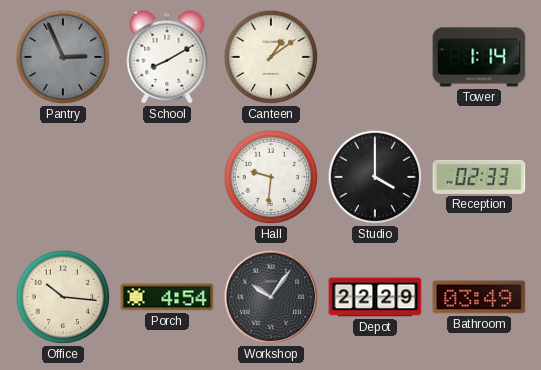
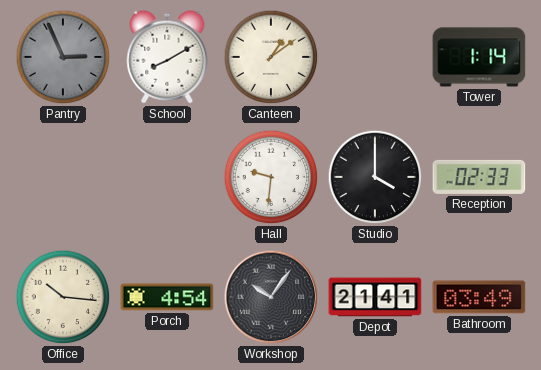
Depot: 22:29 -> 21:41
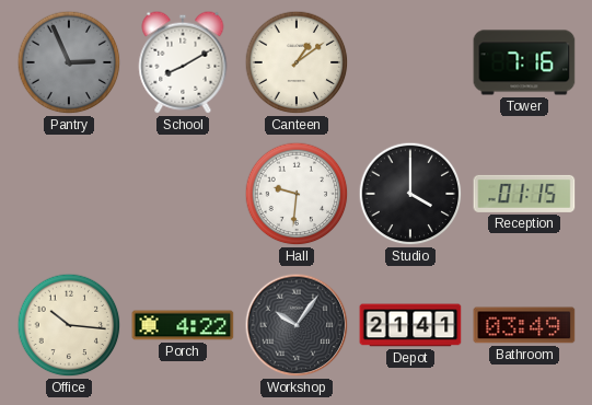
Tower: 1:14 -> 7:16
Reception: 02:33 -> 01:15
Porch: 4:54 -> 4:22
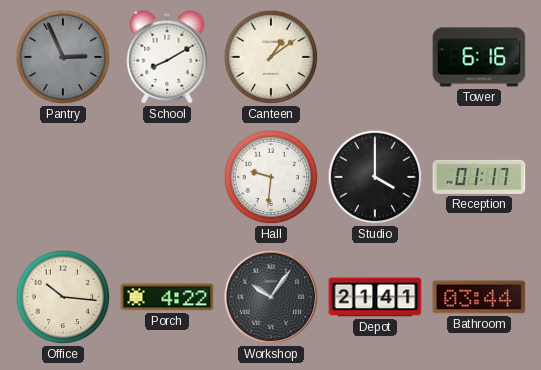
Tower: 7:16 -> 6:16
Reception: 01:15 -> 01:17
Bathroom: 03:49 -> 03:44
